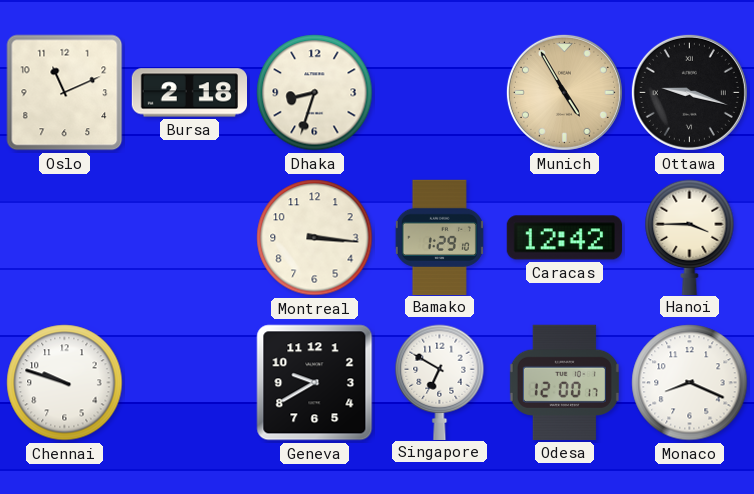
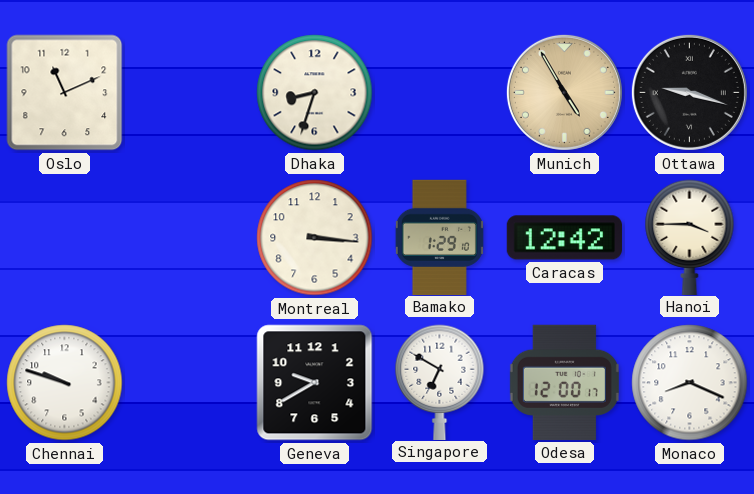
Bursa: 2:18 -> none
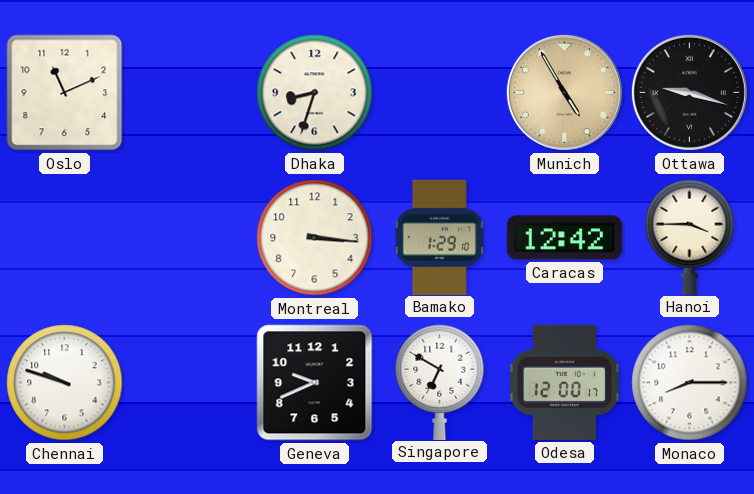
Geneva: 9:40 -> 9:41
Monaco: 8:19 -> 8:15
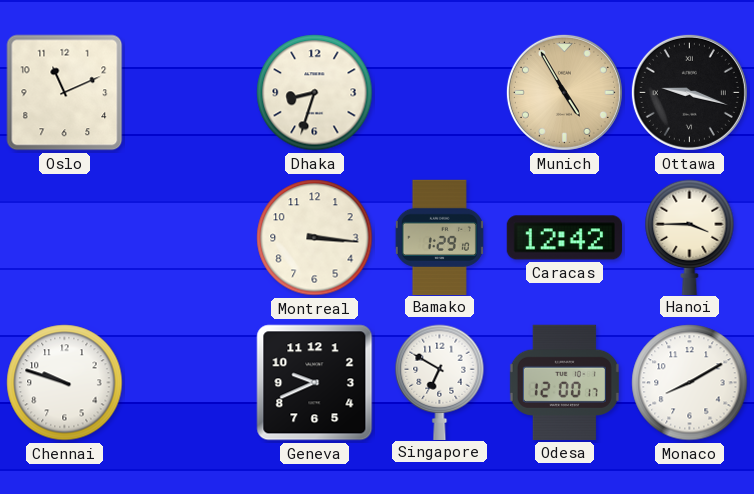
Monaco: 8:15 -> 8:10
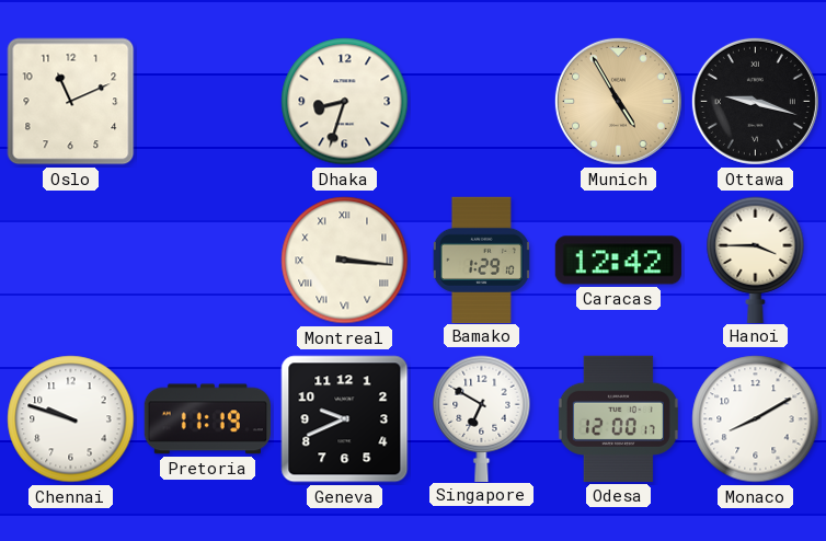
Montreal numerals: Arabic -> Roman
Pretoria: none -> 11:19
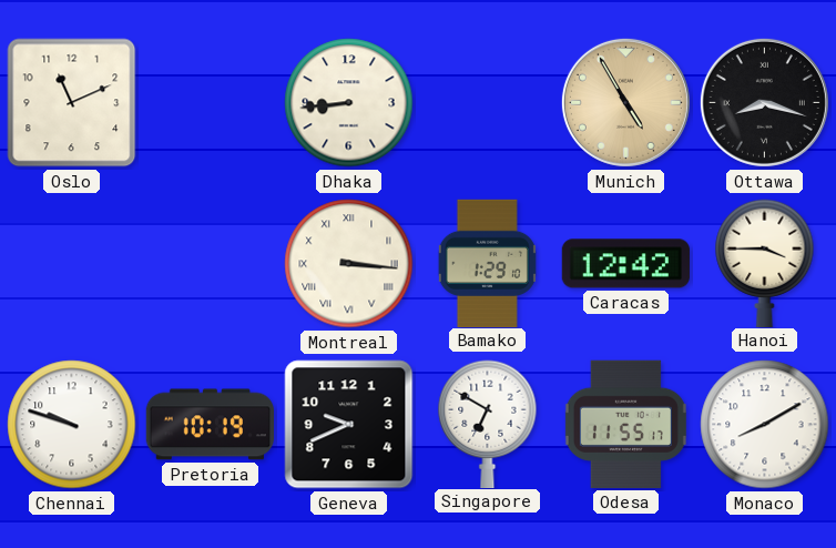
Dhaka: 8:33 -> 8:44
Ottawa: 9:18 -> 8:18
Pretoria: 11:19 -> 10:19
Odesa: 12:00 -> 11:55
